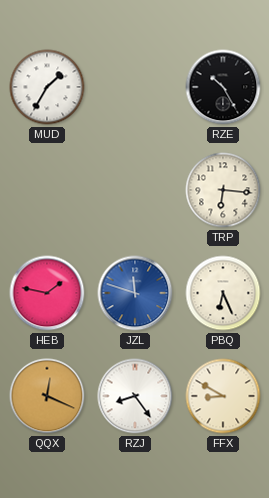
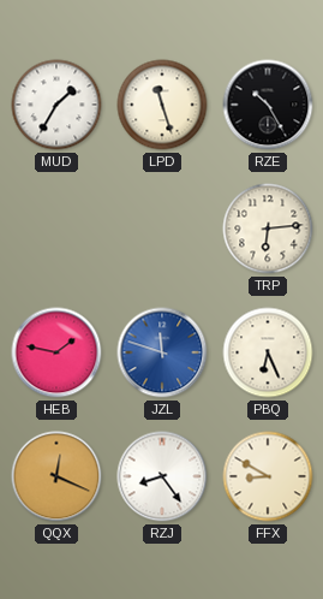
LPD: none -> 11:27
TRP: 6:16 -> 6:14
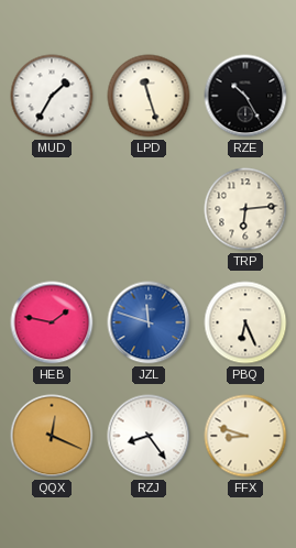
FFX: 8:50 -> 8:48
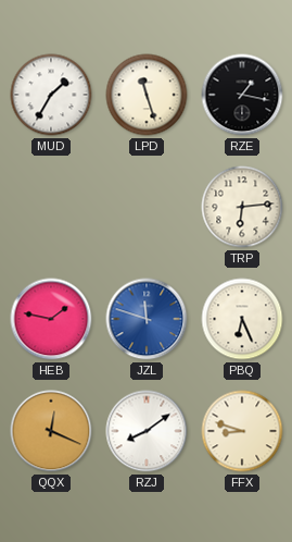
RZE: 10:25 -> 1:17
RZJ: 8:24 -> 8:09
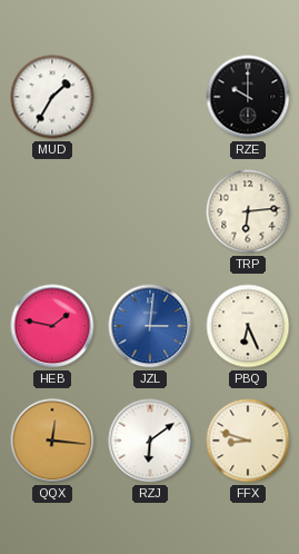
LPD: 11:27 -> none
RZE: 1:17 -> 10:00
JZL: 11:48 -> 3:01
QQX: 12:19 -> 12:16
RZJ: 8:09 -> 6:09
